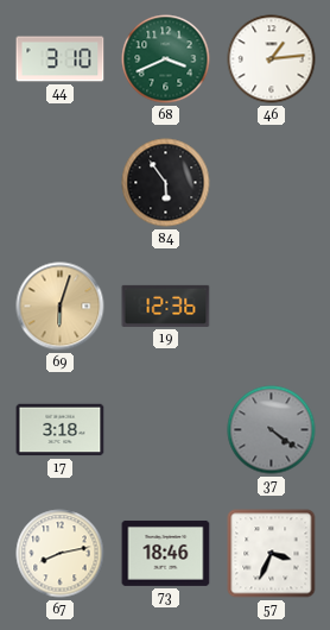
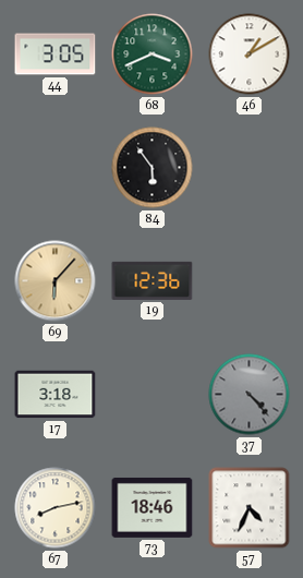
44: 3:10 -> 3:05
46: 1:14 -> 1:10
69: 6:03 -> 6:07
37: 4:21 -> 4:23
57: 3:34 -> 4:34
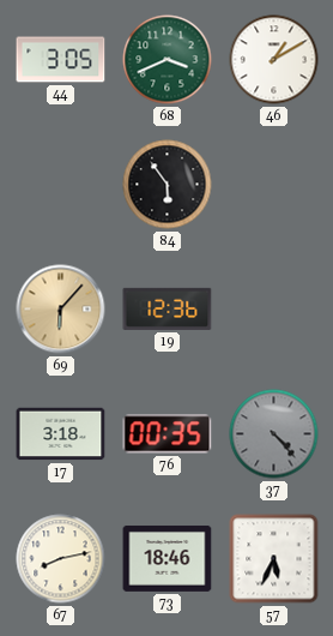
76: none -> 00:35
57: 4:34 -> 5:34
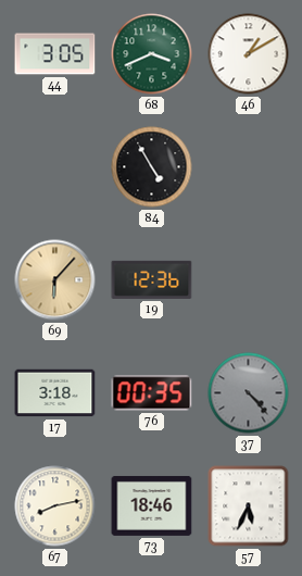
84: 5:54 -> 4:55
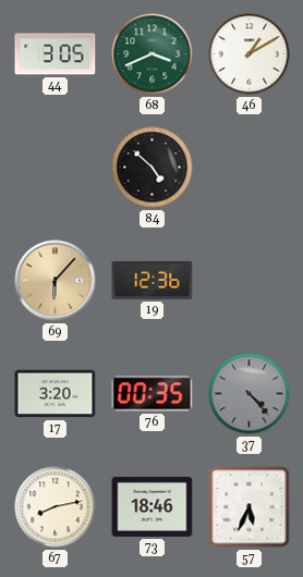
84: 4:55 -> 4:52
17: 3:18 -> 3:20
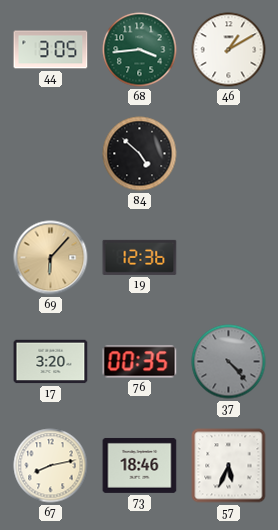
68: 3:41 -> 3:44
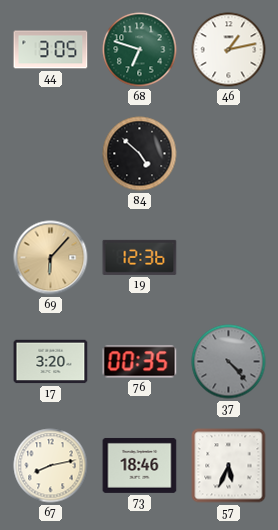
68: 3:44 -> 6:48
46: 1:10 -> 1:13
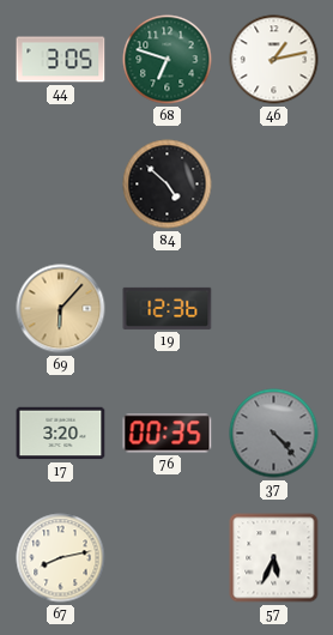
73: 18:46 -> none
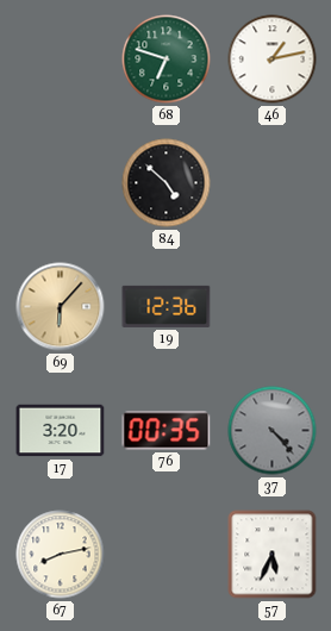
44: 3:05 -> none
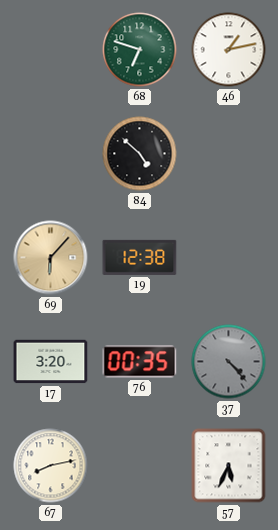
19: 12:36 -> 12:38
